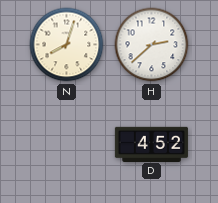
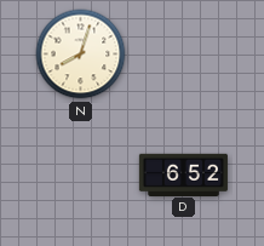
H: 2:38 -> none
D: 4:52 -> 6:52
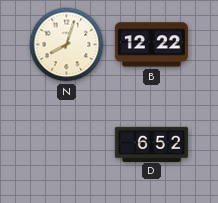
B: none -> 12:22
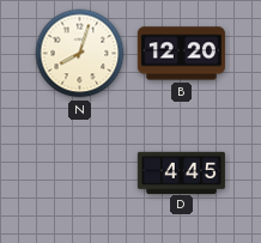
B: 12:22 -> 12:20
D: 6:52 -> 4:45
